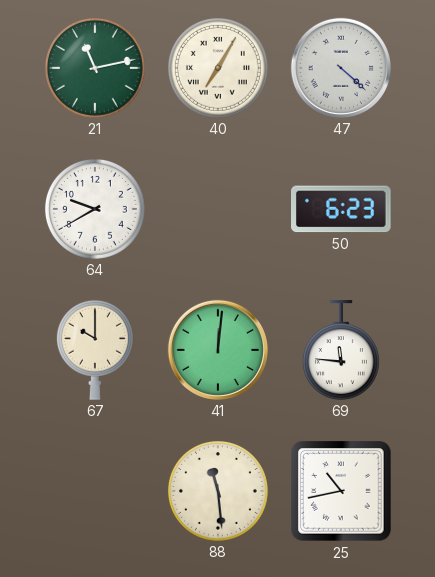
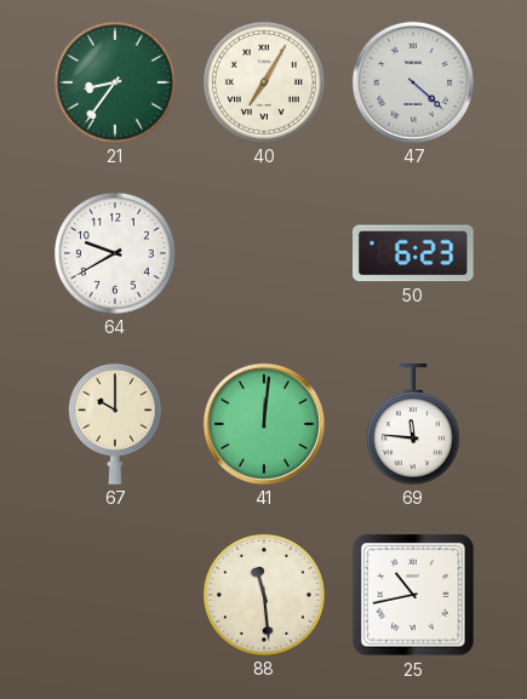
21: 11:13 -> 8:36
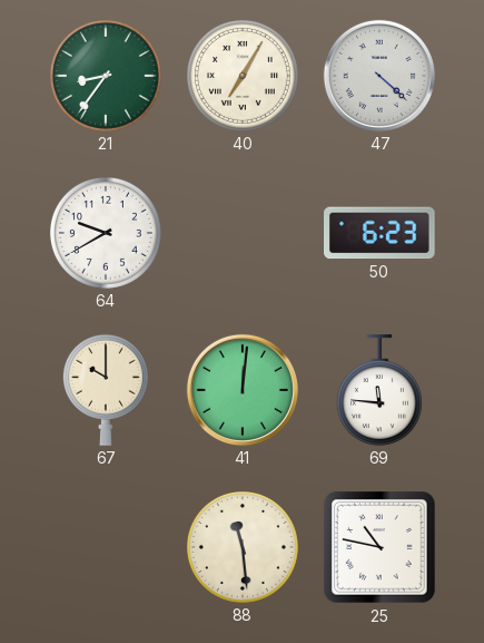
25: 10:43 -> 10:47
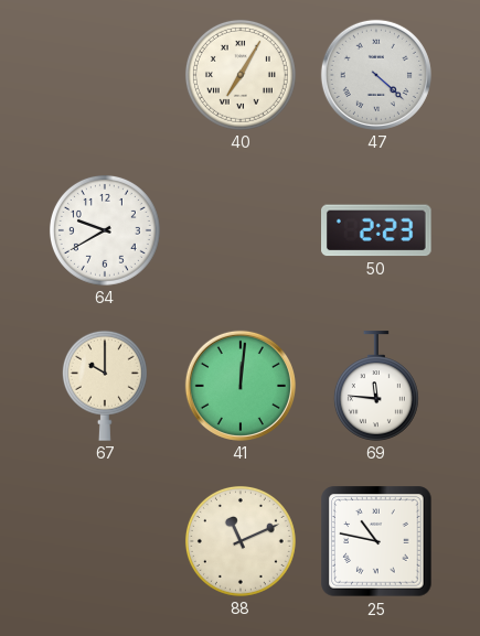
21: 8:36 -> none
50: 6:23 -> 2:23
88: 11:29 -> 11:11
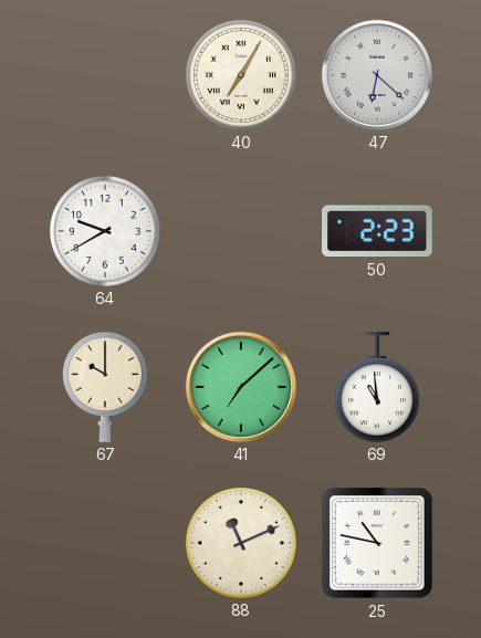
47: 4:22 -> 6:22
41: 12:01 -> 7:08
69: 11:46 -> 10:59
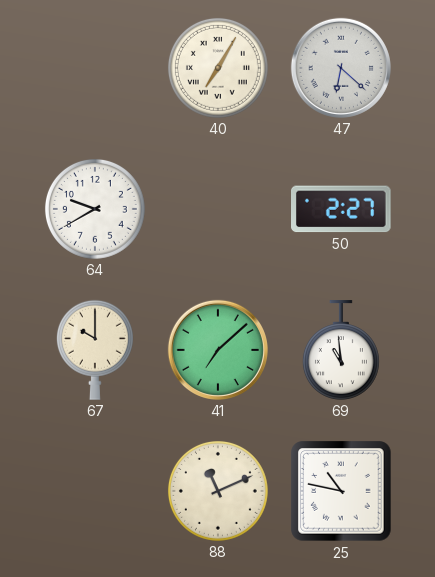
50: 2:23 -> 2:27
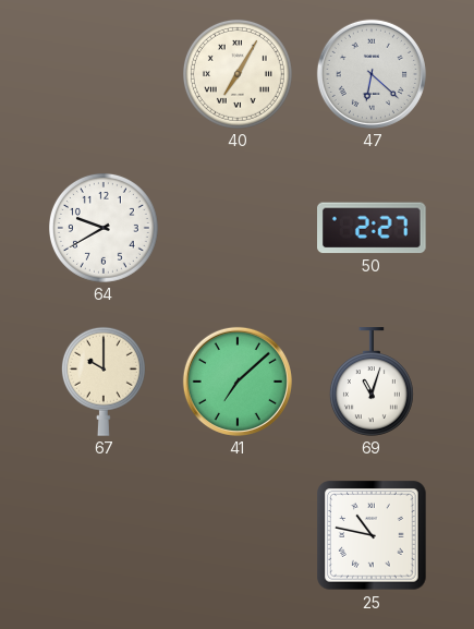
69: 10:59 -> 11:03
88: 11:11 -> none
